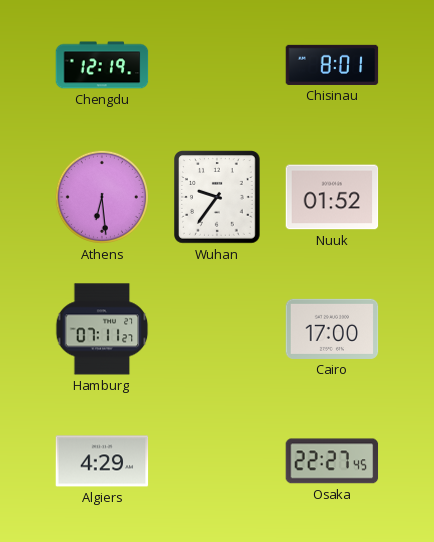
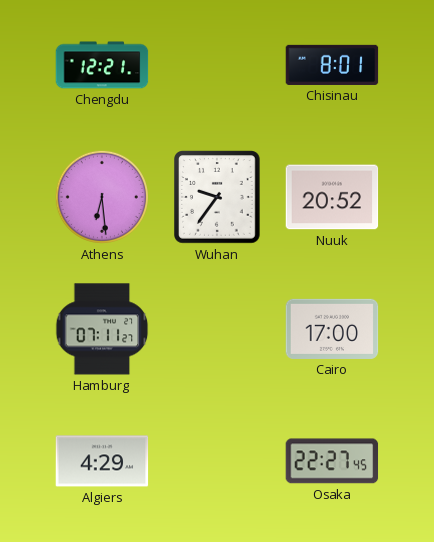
Chengdu: 12:19 -> 12:21
Nuuk: 01:52 -> 20:52
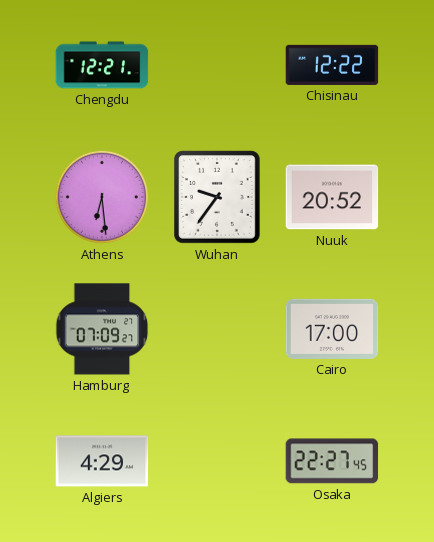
Chisinau: 8:01 -> 12:22
Hamburg: 07:11 -> 07:09
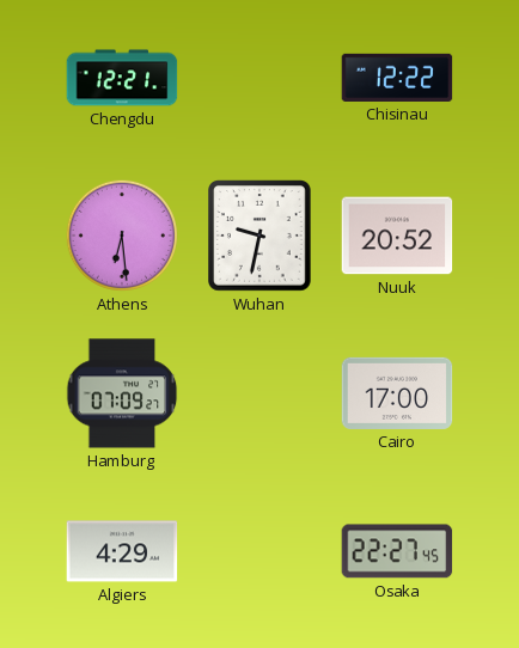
Wuhan: 9:36 -> 9:32
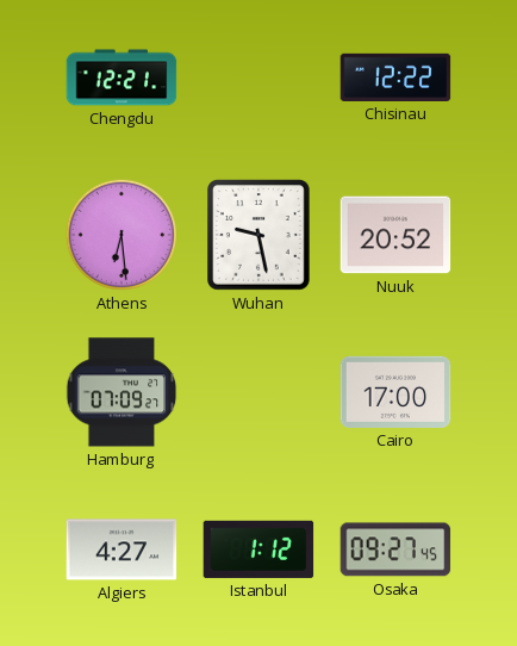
Wuhan: 9:32 -> 9:28
Algiers: 4:29 -> 4:27
Istanbul: none -> 1:12
Osaka: 22:27 -> 09:27
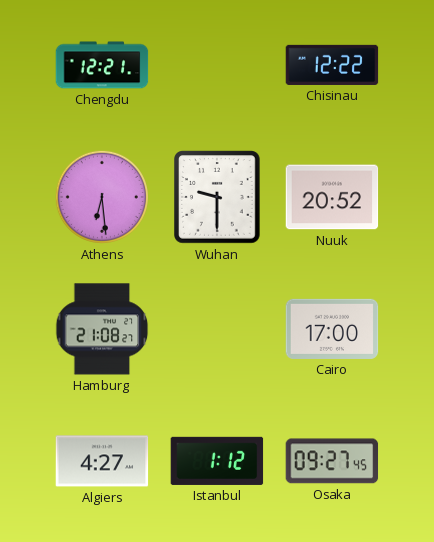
Wuhan: 9:28 -> 9:30
Hamburg: 07:09 -> 21:08
